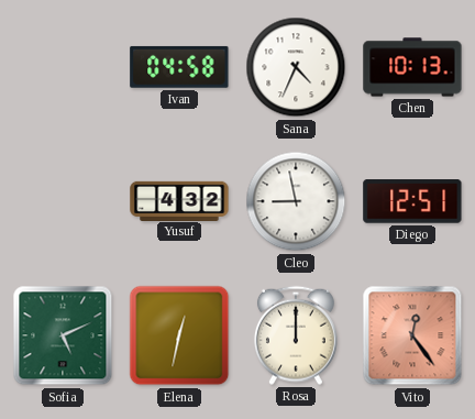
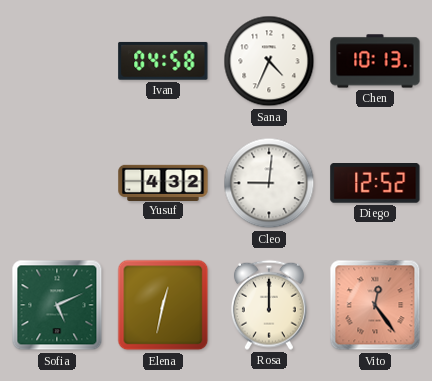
Cleo: 8:58 -> 9:01
Diego: 12:51 -> 12:52
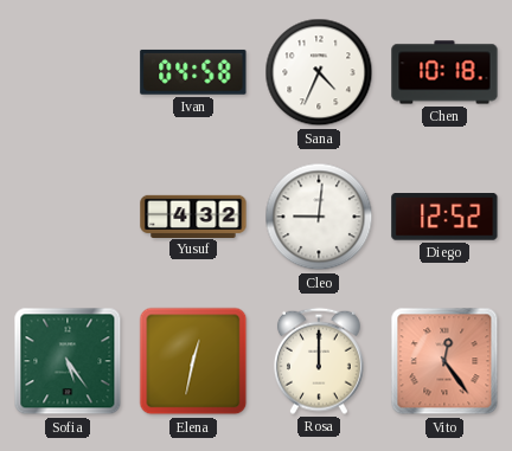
Chen: 10:13 -> 10:18
Sofia: 5:11 -> 5:24
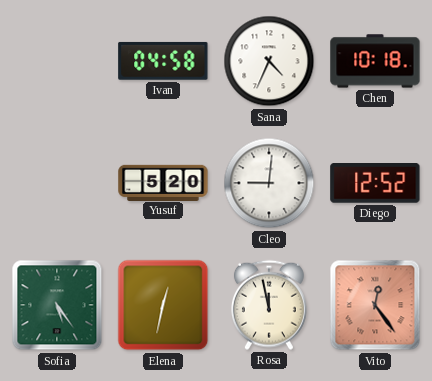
Yusuf: 4:32 -> 5:20
Rosa: 12:00 -> 11:58
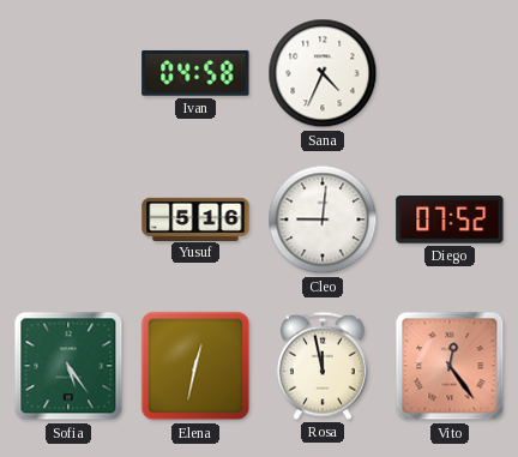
Chen: 10:18 -> none
Yusuf: 5:20 -> 5:16
Diego: 12:52 -> 07:52
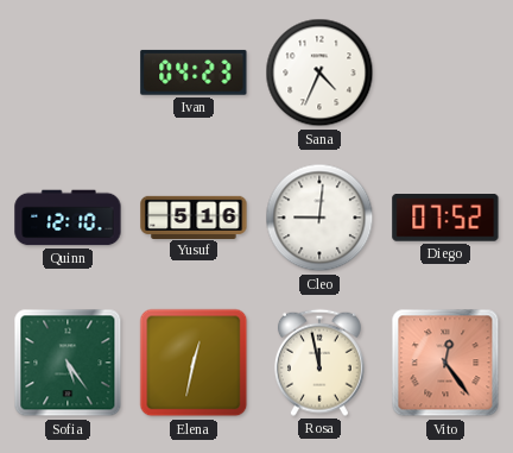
Ivan: 04:58 -> 04:23
Quinn: none -> 12:10
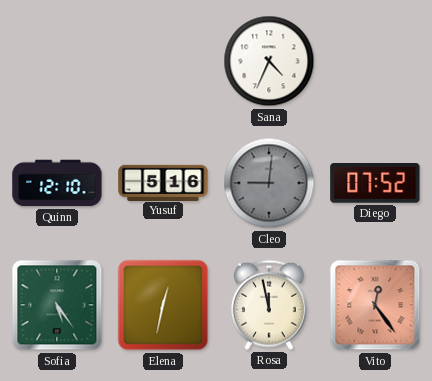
Ivan: 04:23 -> none
Cleo dial: white -> grey
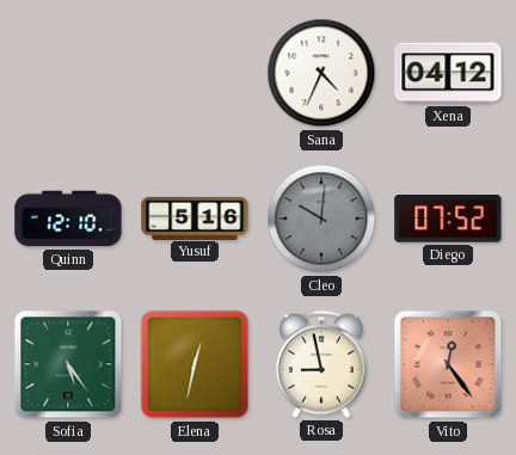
Xena: none -> 04:12
Cleo: 9:01 -> 10:01
Rosa: 11:58 -> 8:58
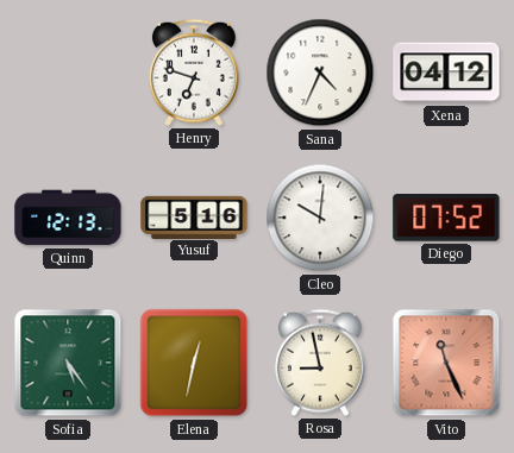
Henry: none -> 6:48
Quinn: 12:10 -> 12:13
Cleo dial: grey -> white
Vito: 12:24 -> 11:26
